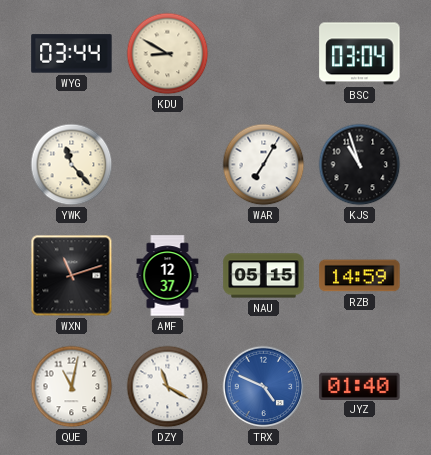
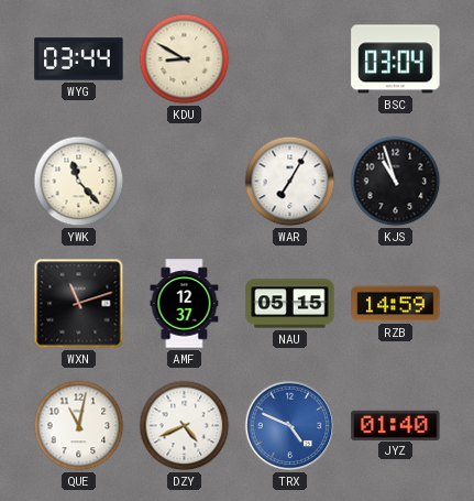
DZY: 11:20 -> 4:41
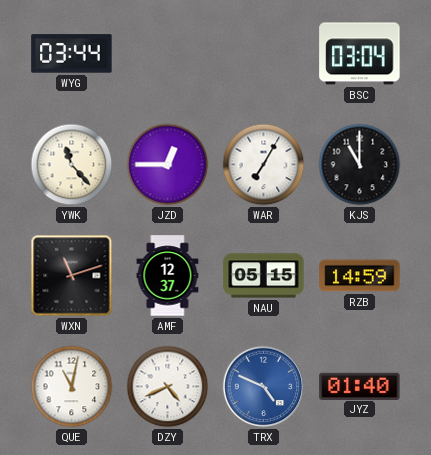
KDU: 8:50 -> none
JZD: none -> 12:45
KJS: 10:57 -> 11:00
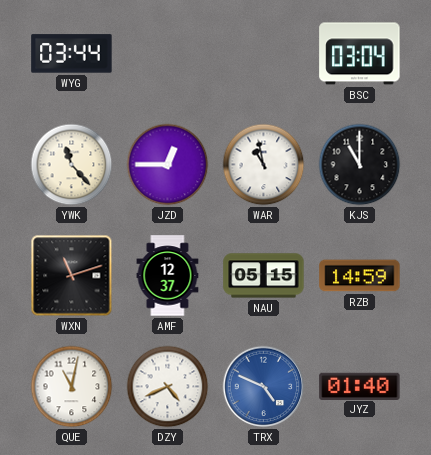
WAR: 7:05 -> 10:58
